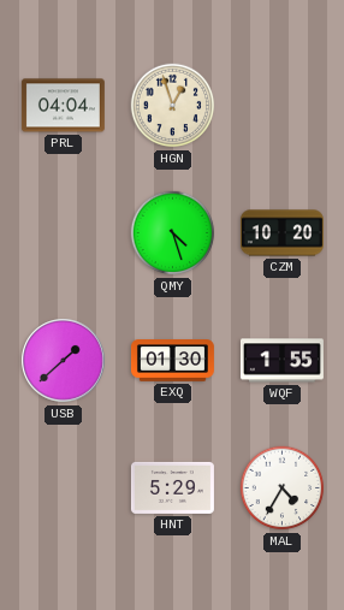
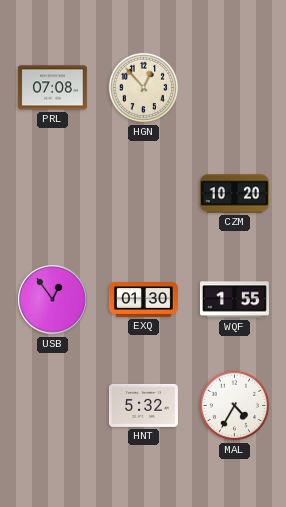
PRL: 04:04 -> 07:08
HGN: 12:57 -> 12:53
QMY: 4:27 -> none
USB: 1:38 -> 12:54
HNT: 5:29 -> 5:32
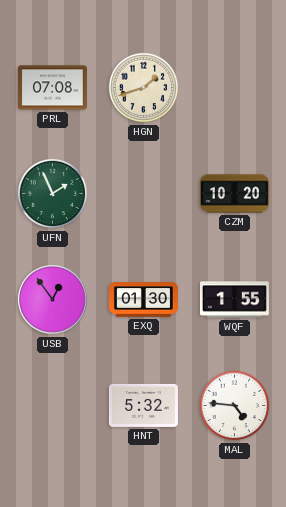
HGN: 12:53 -> 1:42
UFN: none -> 1:56
MAL: 4:35 -> 4:46
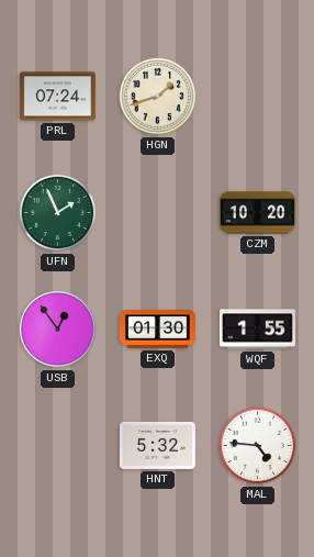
PRL: 07:08 -> 07:24
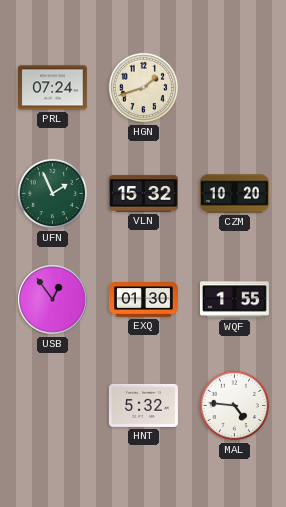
VLN: none -> 15:32
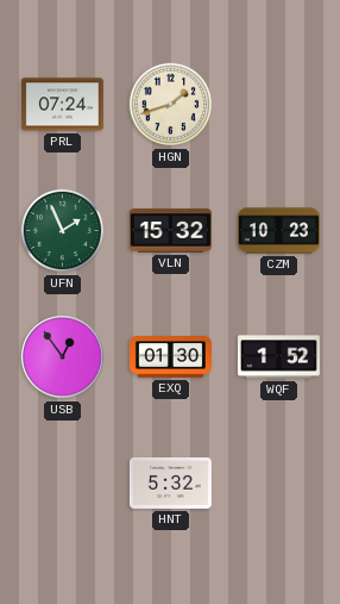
CZM: 10:20 -> 10:23
WQF: 1:55 -> 1:52
MAL: 4:46 -> none
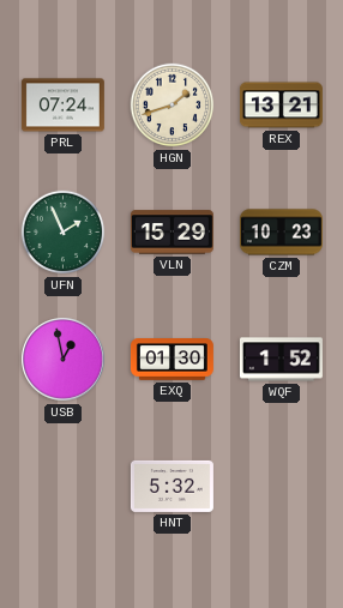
REX: none -> 13:21
VLN: 15:32 -> 15:29
USB: 12:54 -> 12:58
